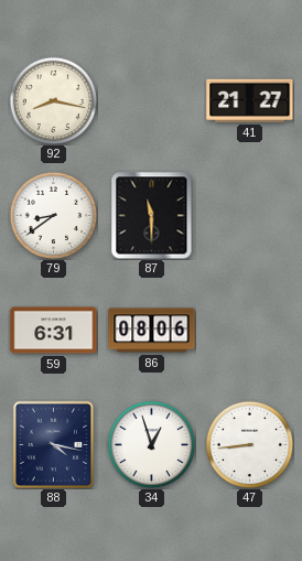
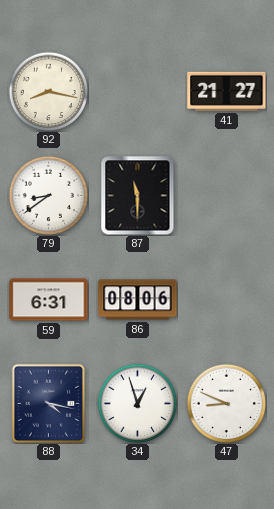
47: 8:44 -> 8:49
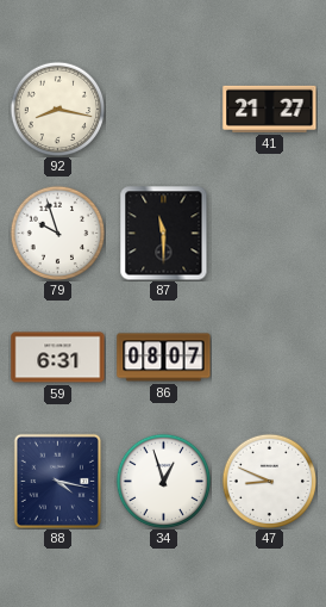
79: 8:39 -> 9:57
86: 08:06 -> 08:07
